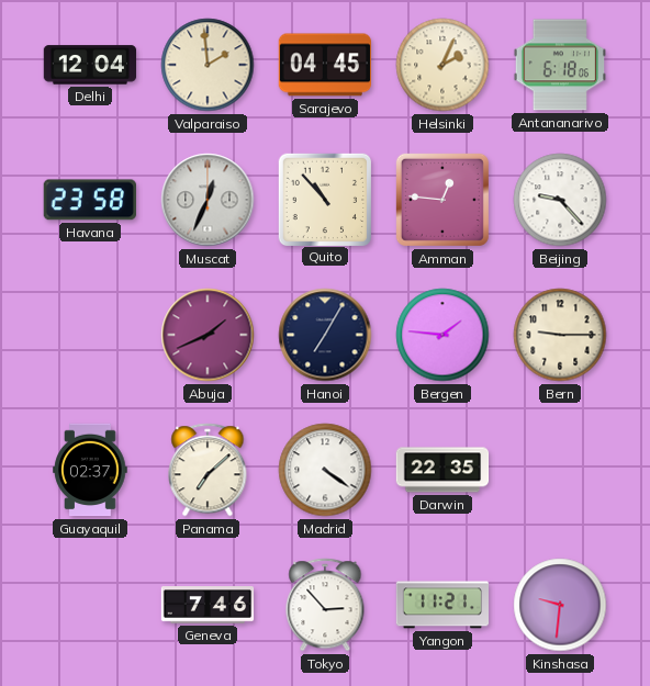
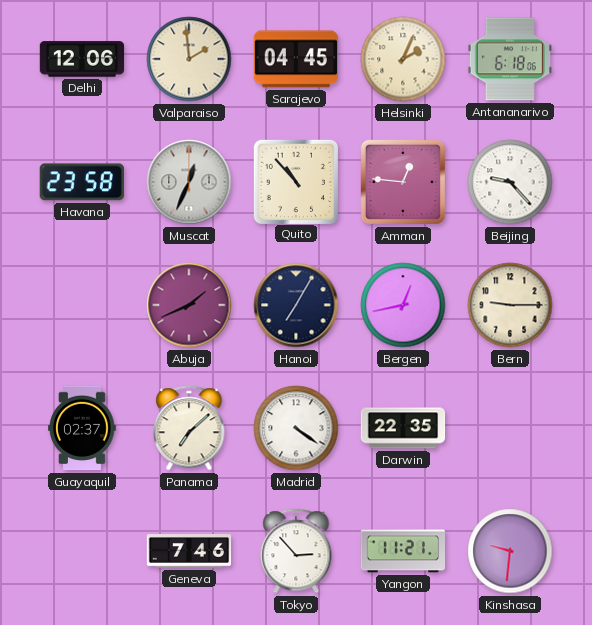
Delhi: 12:04 -> 12:06
Bergen: 1:46 -> 12:43
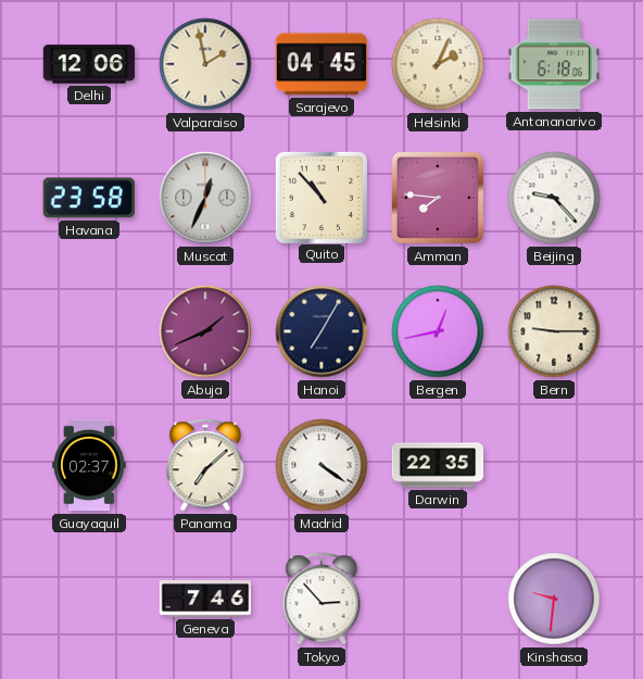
Valparaiso: 1:59 -> 1:58
Amman: 12:46 -> 7:46
Yangon: 11:21 -> none
